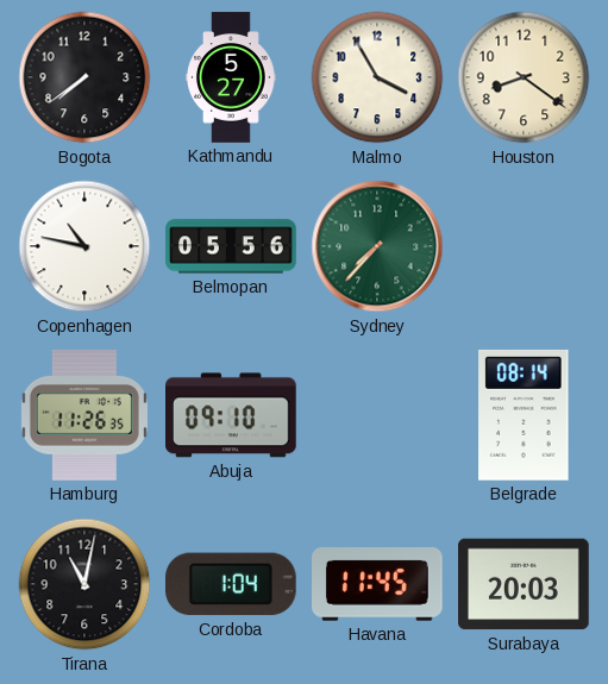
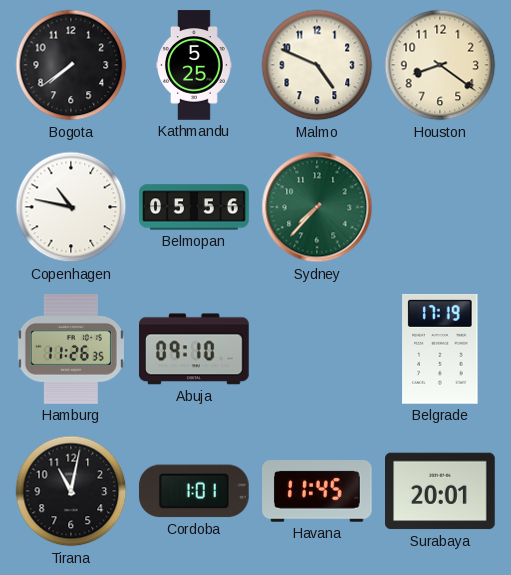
Kathmandu: 5:27 -> 5:25
Malmo: 3:55 -> 4:49
Belgrade: 08:14 -> 17:19
Cordoba: 1:04 -> 1:01
Surabaya: 20:03 -> 20:01
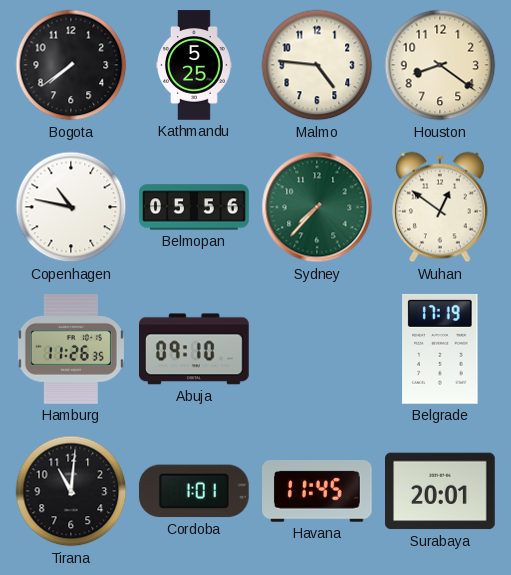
Malmo: 4:49 -> 4:46
Wuhan: none -> 12:51
Tirana: 11:02 -> 11:01
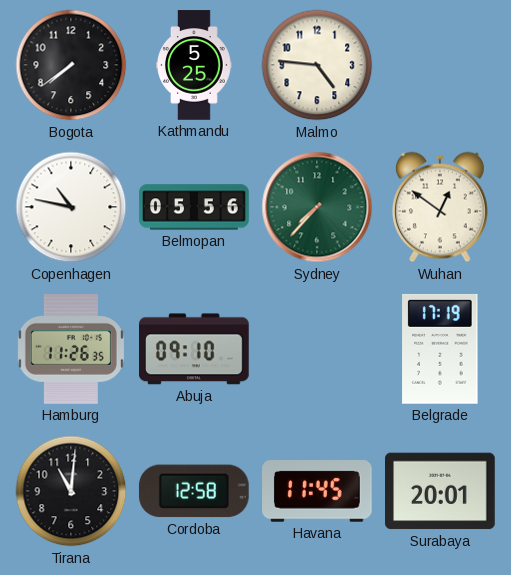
Houston: 8:21 -> none
Cordoba: 1:01 -> 12:58
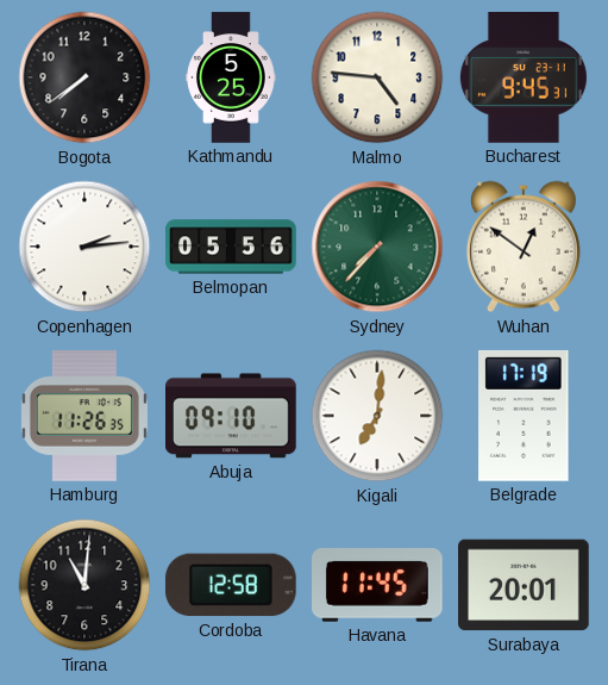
Bucharest: none -> 9:45
Copenhagen: 10:47 -> 2:14
Kigali: none -> 7:01
